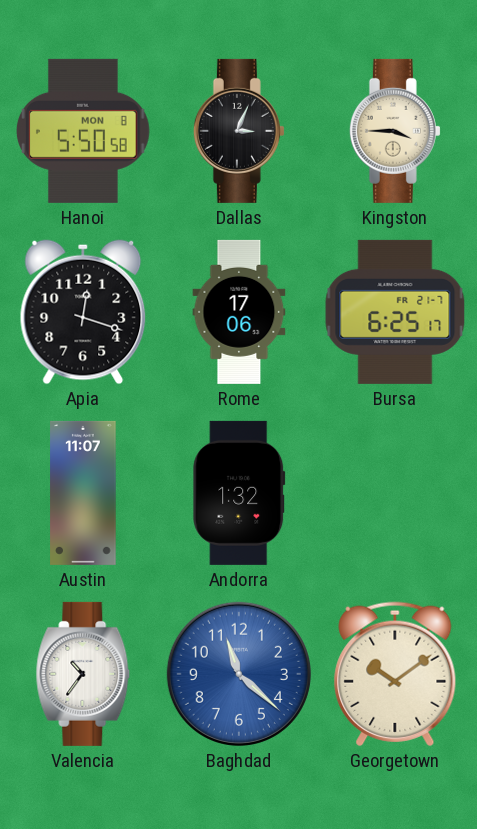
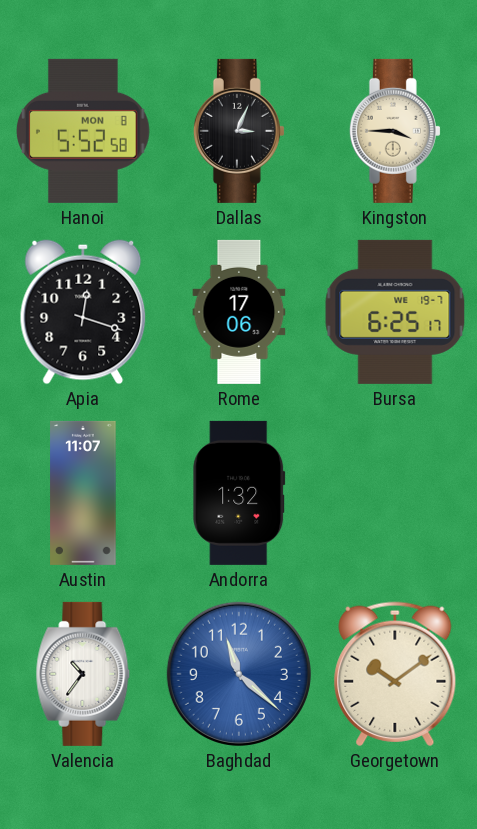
Hanoi: 5:50 -> 5:52
Bursa date: FR 21-7 -> WE 19-7
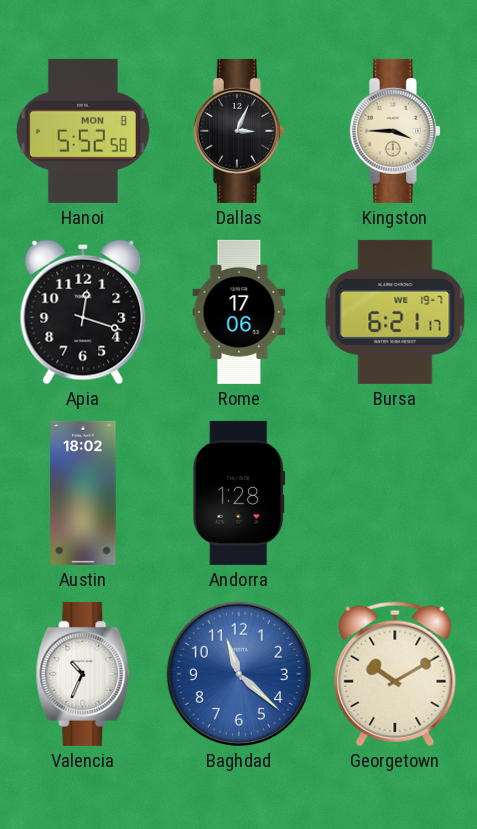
Bursa: 6:25 -> 6:21
Austin: 11:07 -> 18:02
Andorra: 1:32 -> 1:28
Valencia: 10:36 -> 10:34
Georgetown: 10:09 -> 10:10
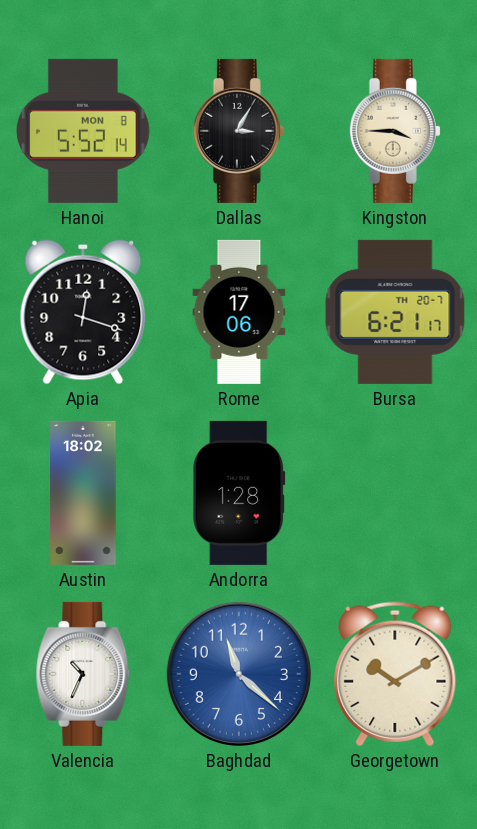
Hanoi: 5:52:58 -> 5:52:14
Dallas: 3:04 -> 3:05
Bursa date: WE 19-7 -> TH 20-7
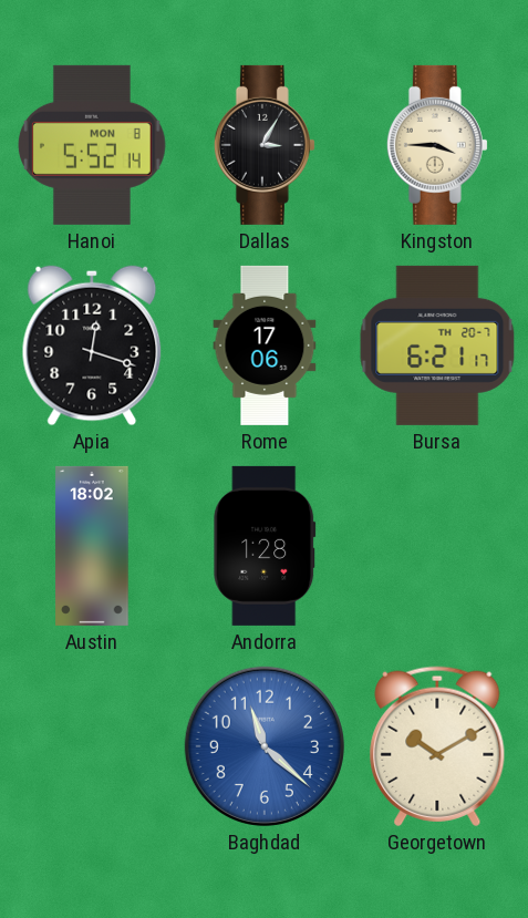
Valencia: 10:34 -> none
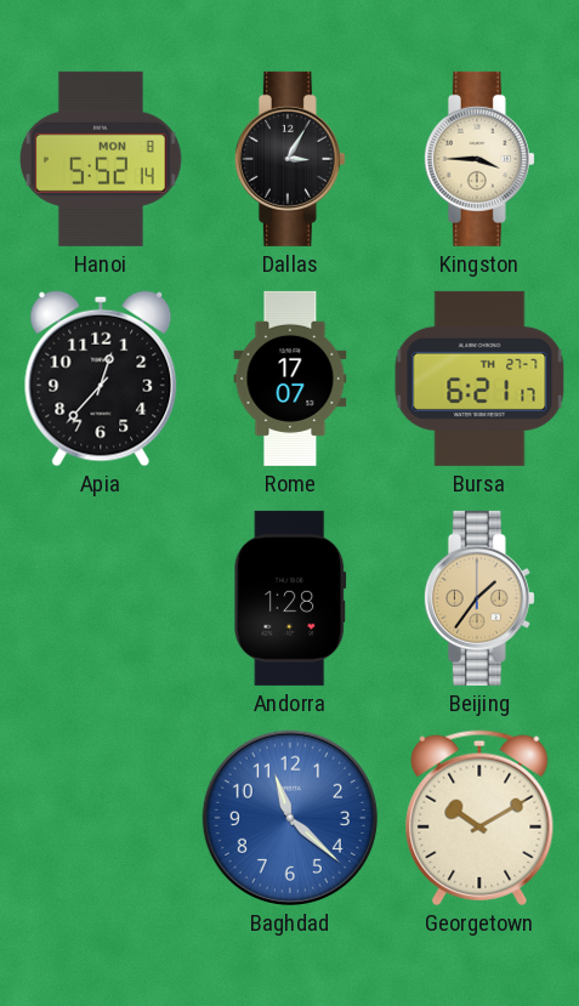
Apia: 12:18 -> 12:37
Rome: 17:06 -> 17:07
Bursa date: TH 20-7 -> TH 27-7
Austin: 18:02 -> none
Beijing: none -> 1:36
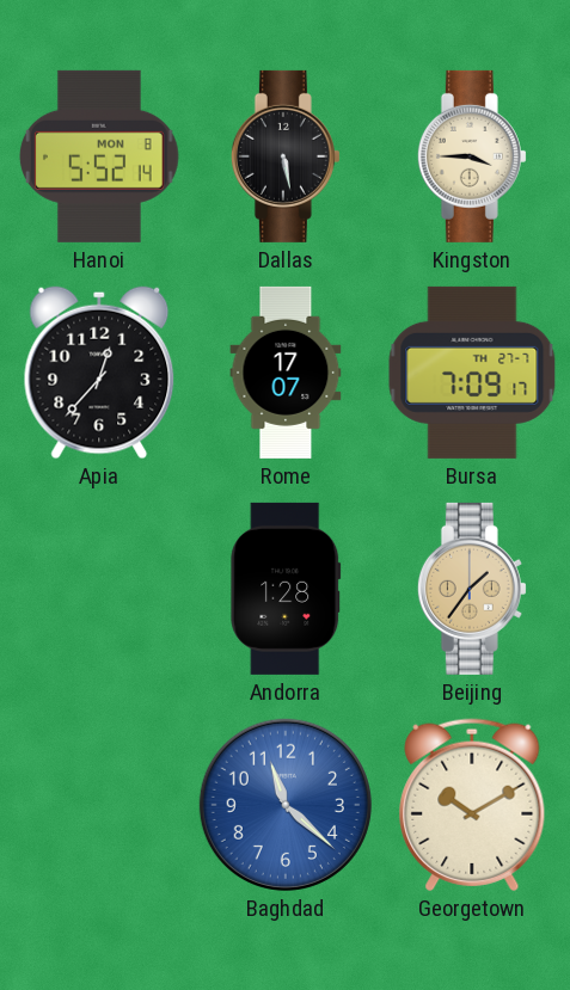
Dallas: 3:05 -> 5:28
Bursa: 6:21 -> 7:09
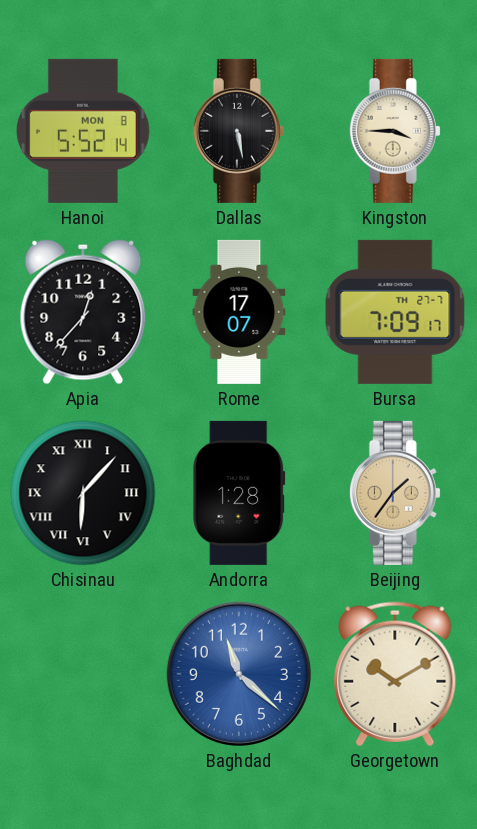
Chisinau: none -> 6:07
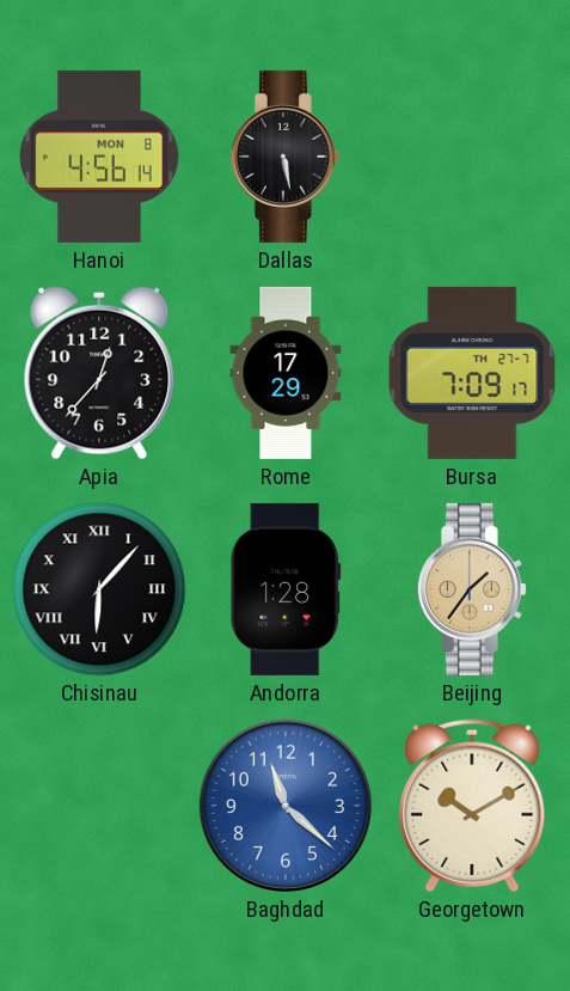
Hanoi: 5:52 -> 4:56
Kingston: 3:45 -> none
Rome: 17:07 -> 17:29
